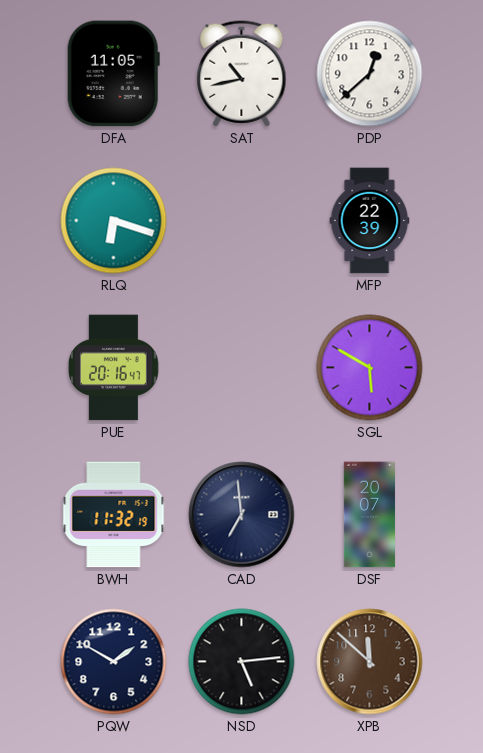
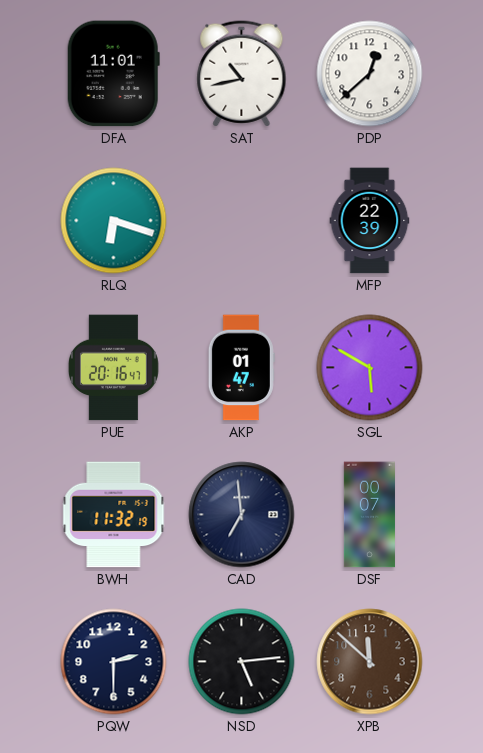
DFA: 11:05 -> 11:01
AKP: none -> 01:47
DSF: 20:07 -> 00:07
PQW: 1:50 -> 2:30
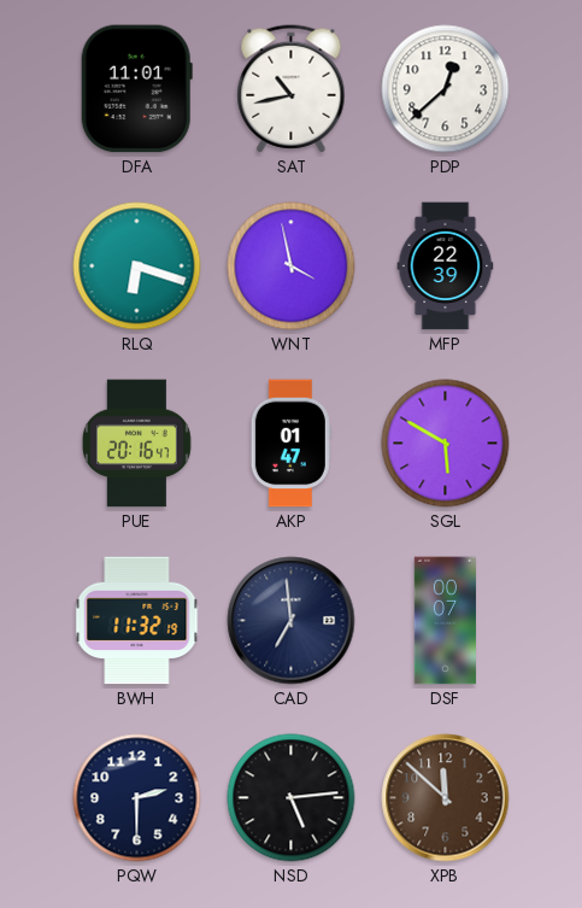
WNT: none -> 3:58
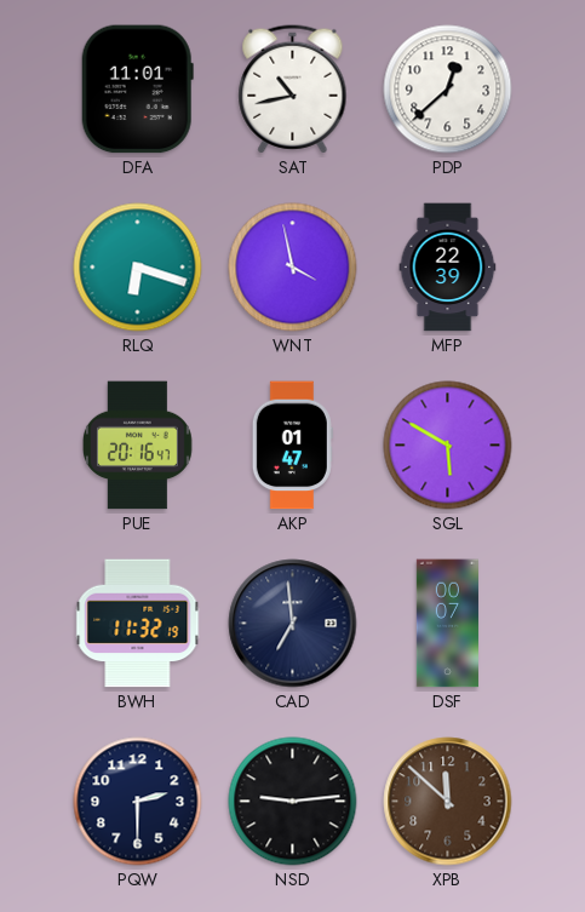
NSD: 5:14 -> 9:14
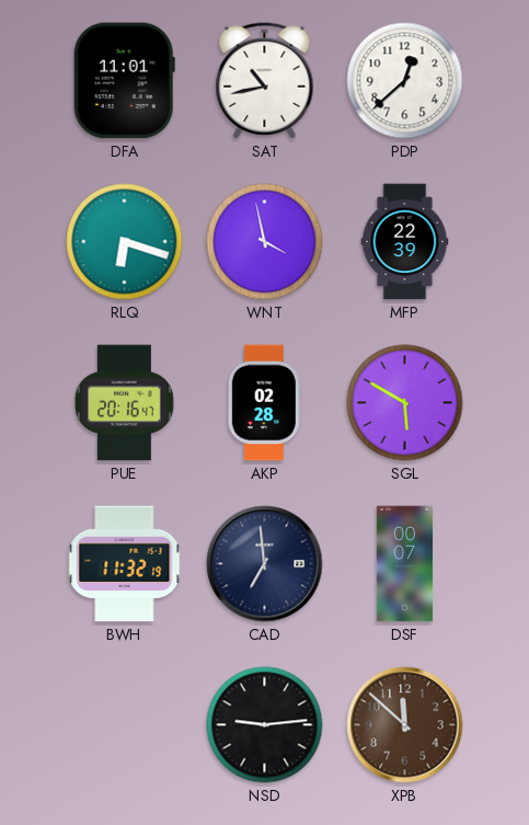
AKP: 01:47 -> 02:28
PQW: 2:30 -> none
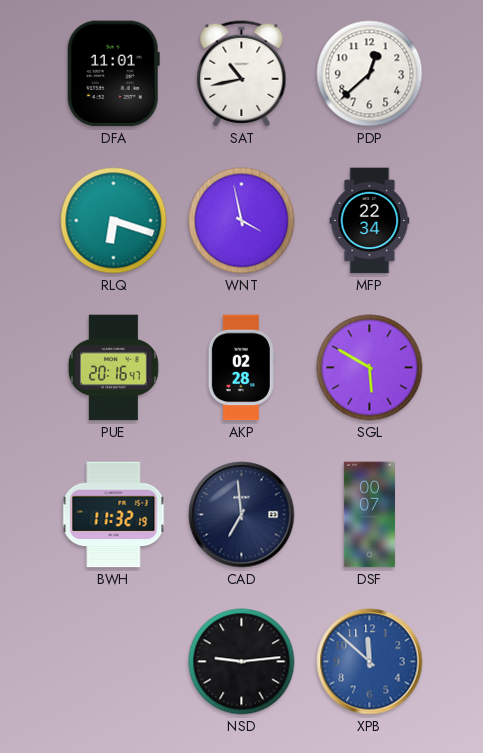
MFP: 22:39 -> 22:34
XPB dial: brown -> blue
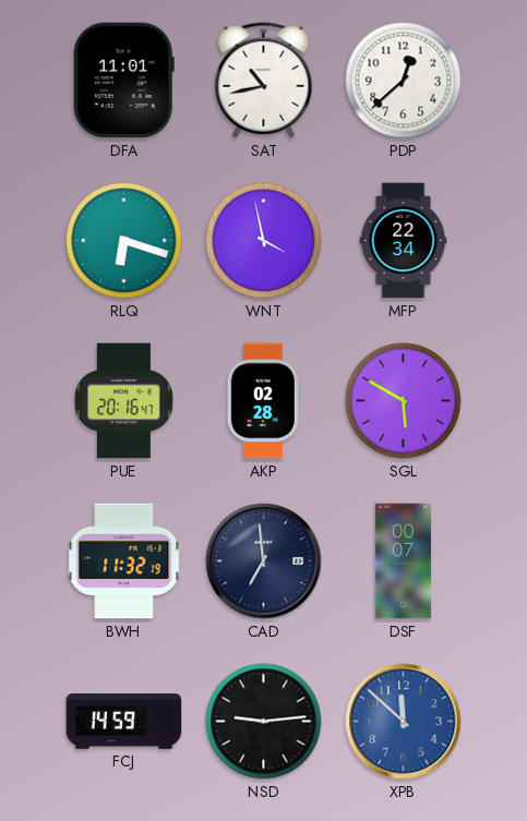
FCJ: none -> 14:59
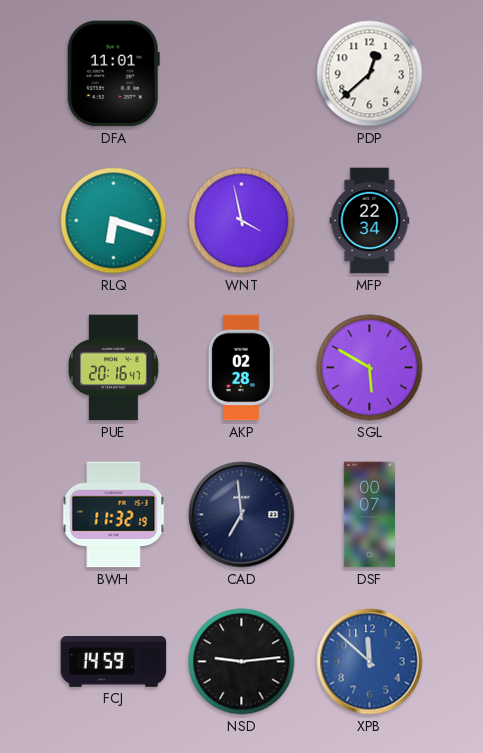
SAT: 10:43 -> none
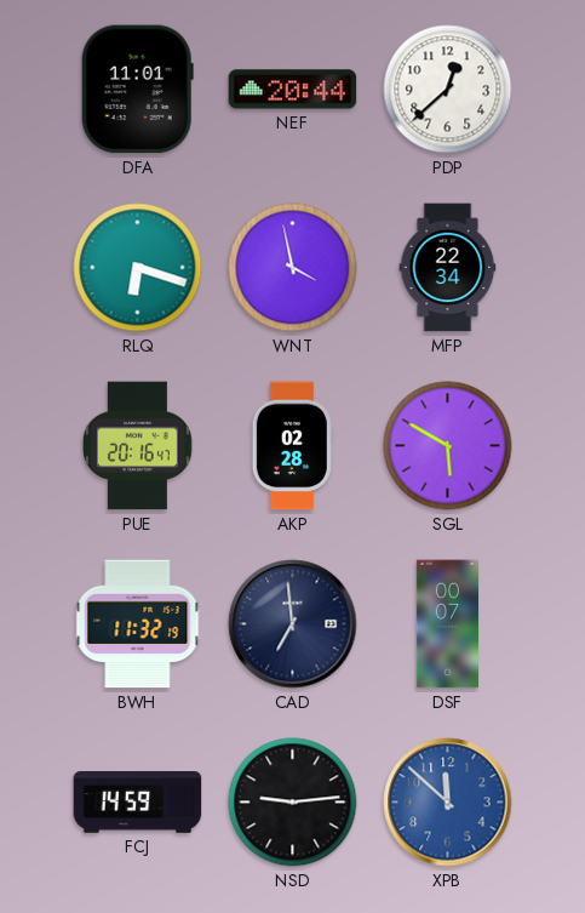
NEF: none -> 20:44
